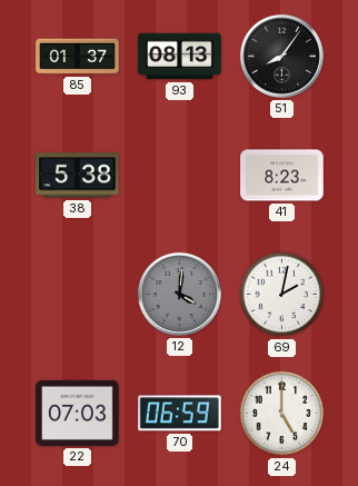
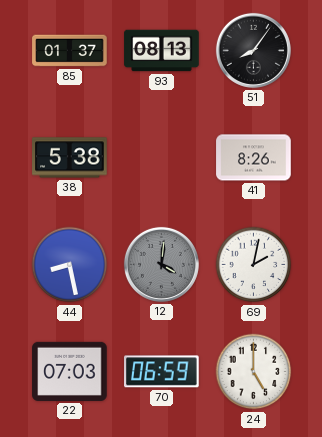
41: 8:23 -> 8:26
44: none -> 8:28
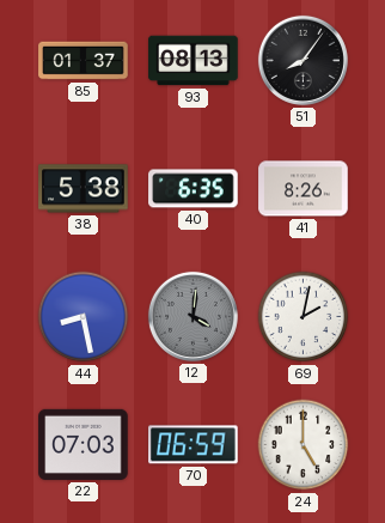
40: none -> 6:35
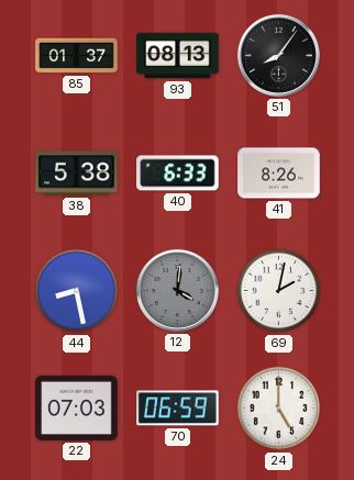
40: 6:35 -> 6:33
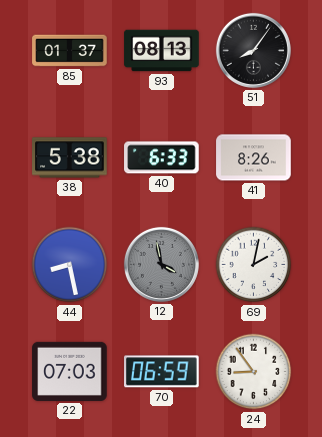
12: 4:01 -> 3:58
24: 5:00 -> 8:54
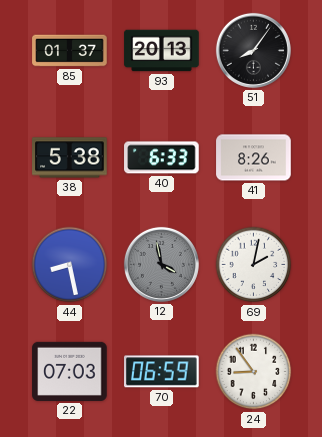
93: 08:13 -> 20:13
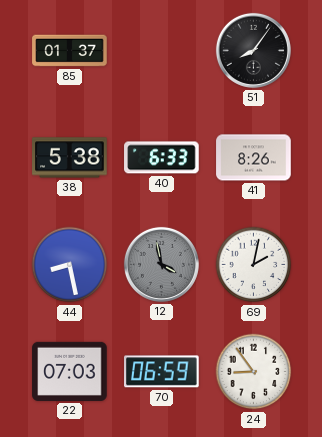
93: 20:13 -> none
